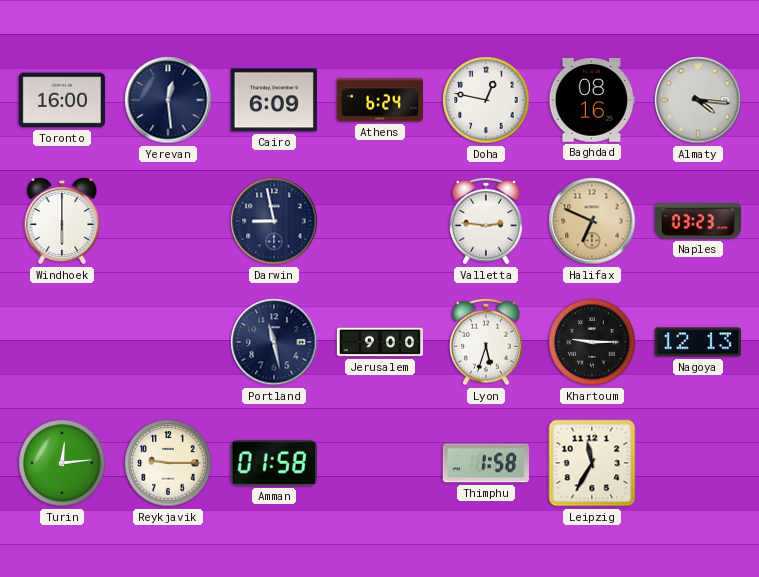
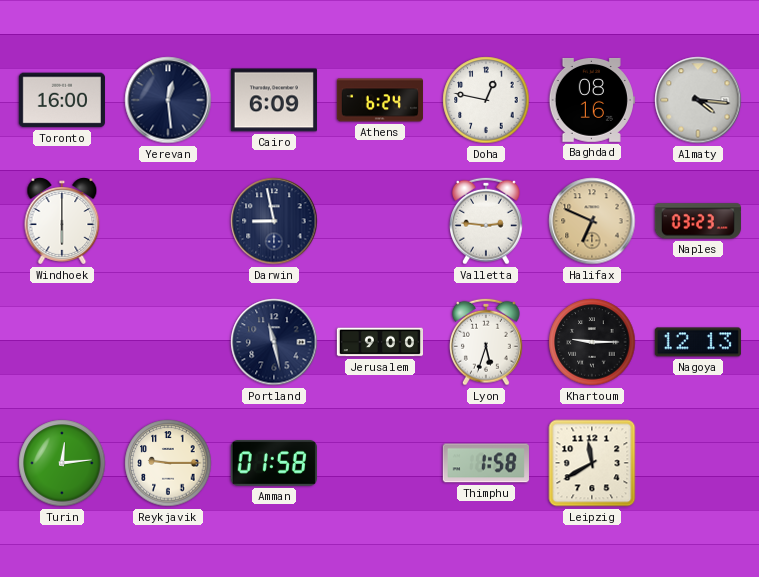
Leipzig: 11:35 -> 11:40
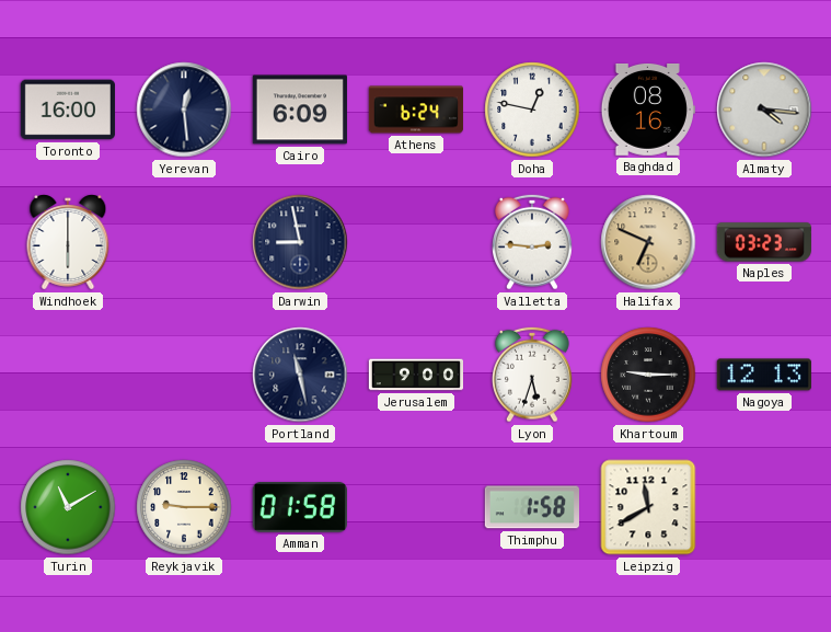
Turin: 12:14 -> 11:10
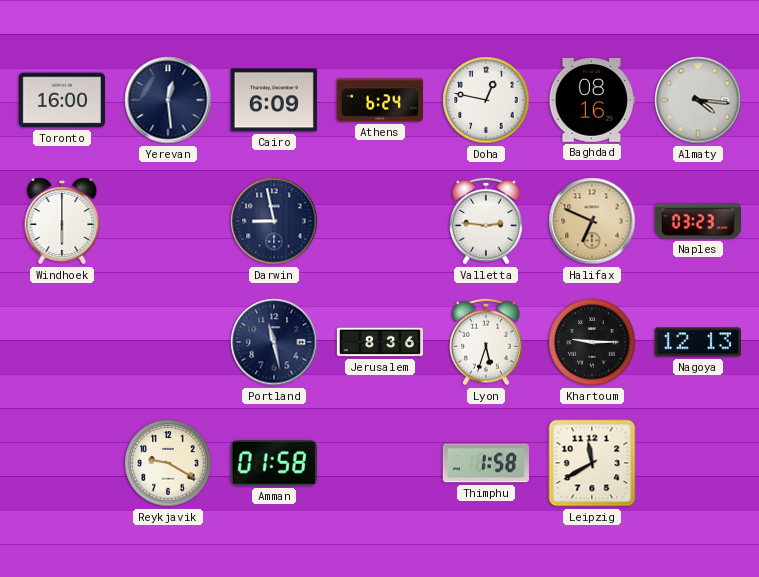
Jerusalem: 9:00 -> 8:36
Turin: 11:10 -> none
Reykjavik: 9:15 -> 9:20
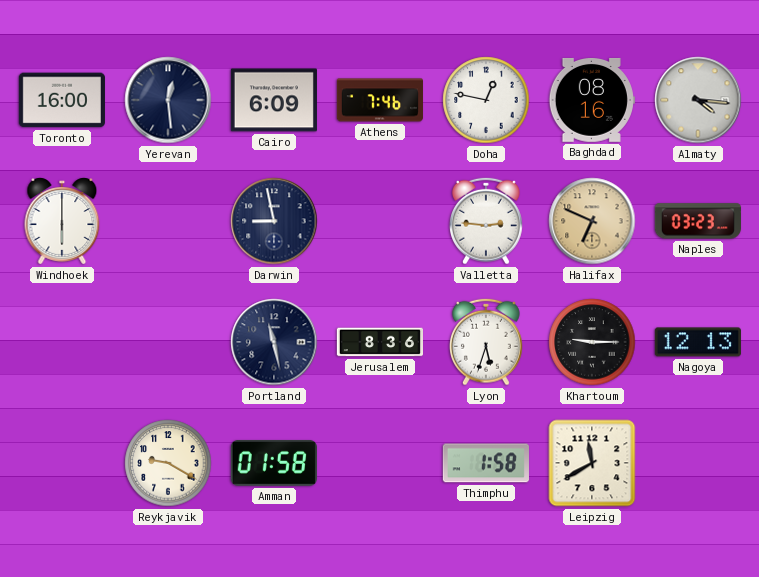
Athens: 6:24 -> 7:46
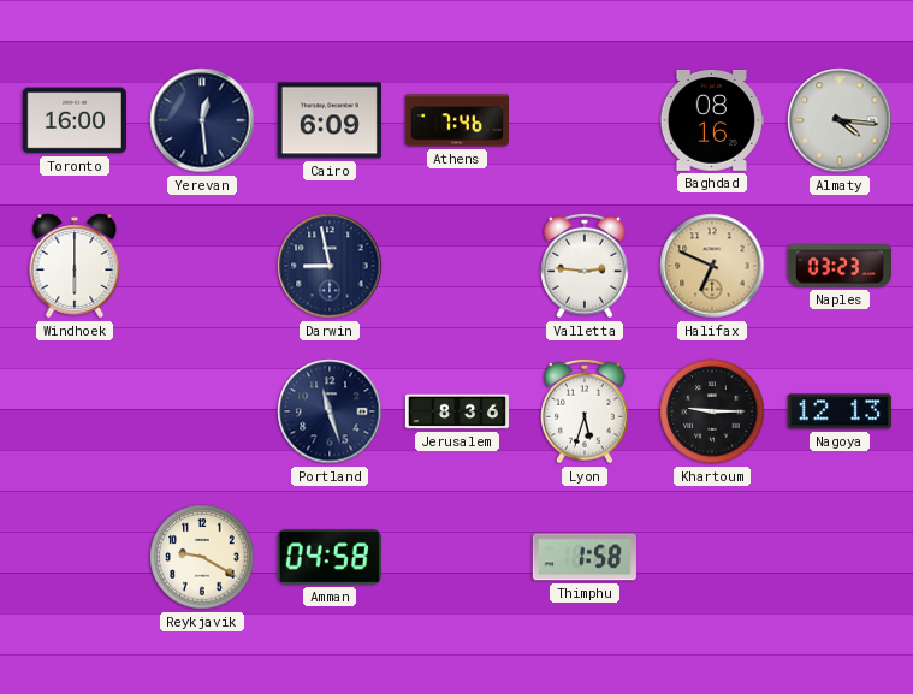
Doha: 12:47 -> none
Portland: 11:28 -> 11:27
Amman: 01:58 -> 04:58
Leipzig: 11:40 -> none
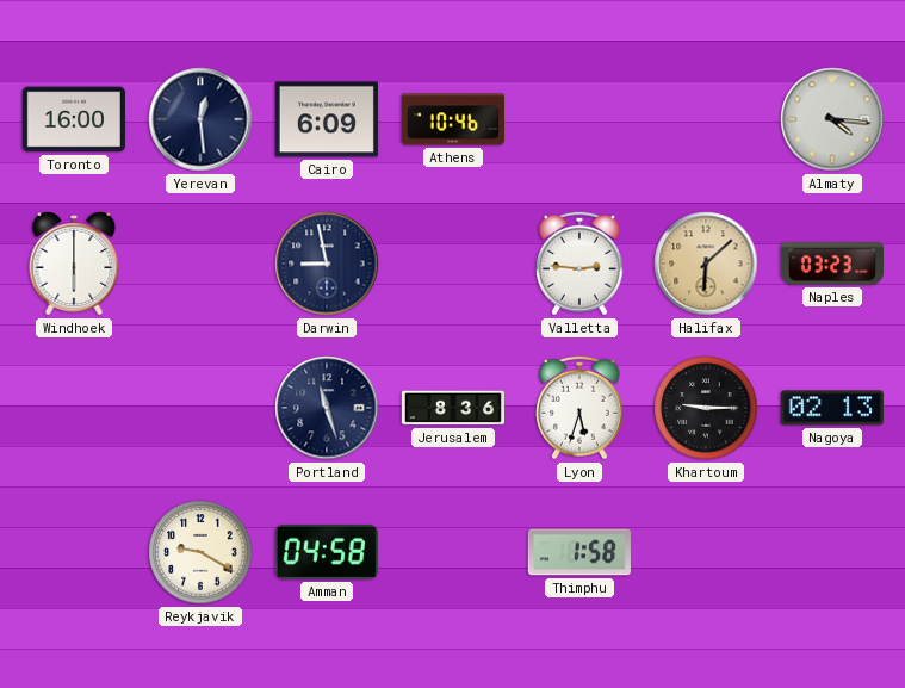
Athens: 7:46 -> 10:46
Baghdad: 08:16 -> none
Halifax: 6:49 -> 6:08
Nagoya: 12:13 -> 02:13
